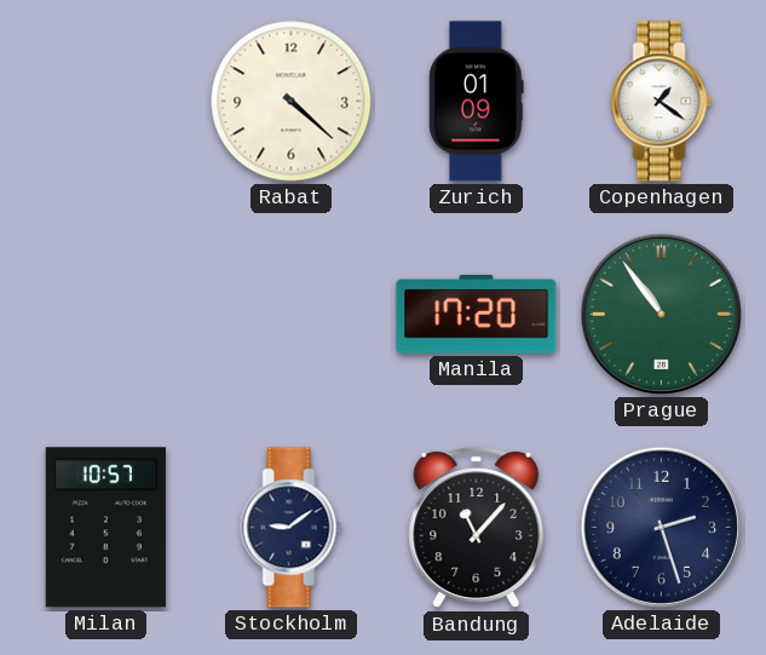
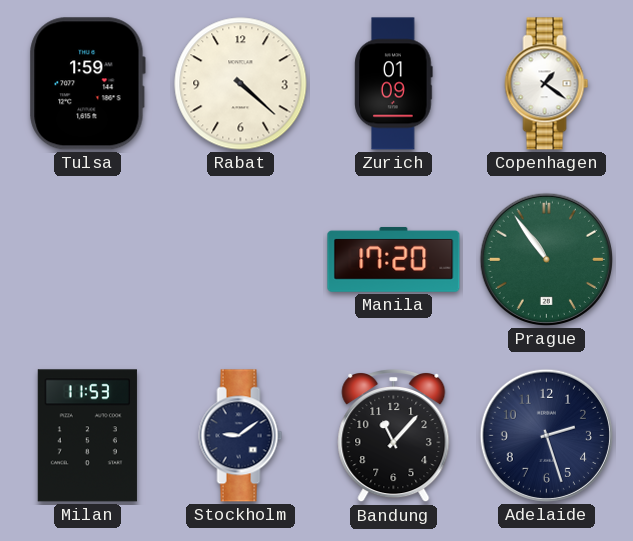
Tulsa: none -> 1:59
Milan: 10:57 -> 11:53
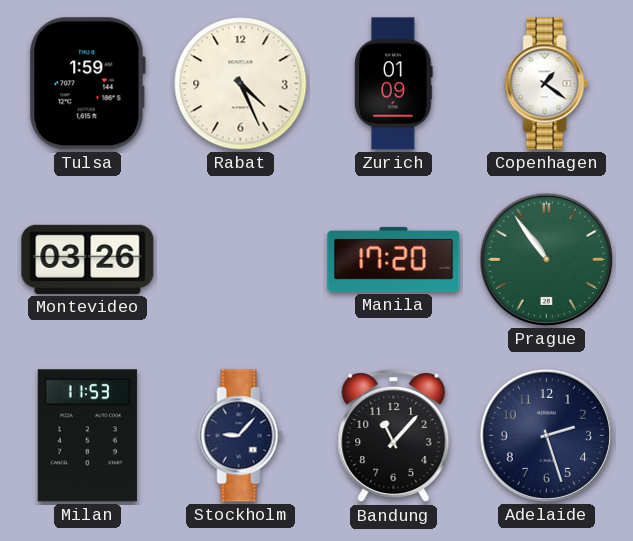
Rabat: 4:22 -> 4:26
Montevideo: none -> 03:26
Stockholm: 9:09 -> 9:07
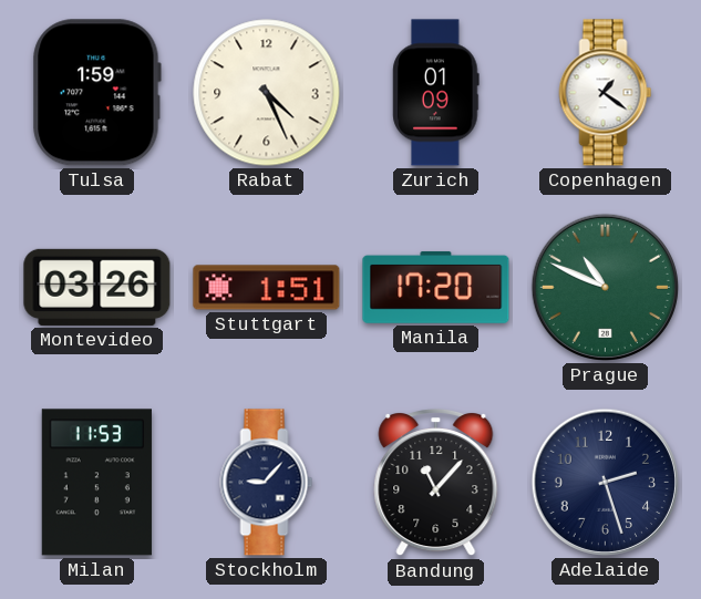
Stuttgart: none -> 1:51
Prague: 10:54 -> 10:49
